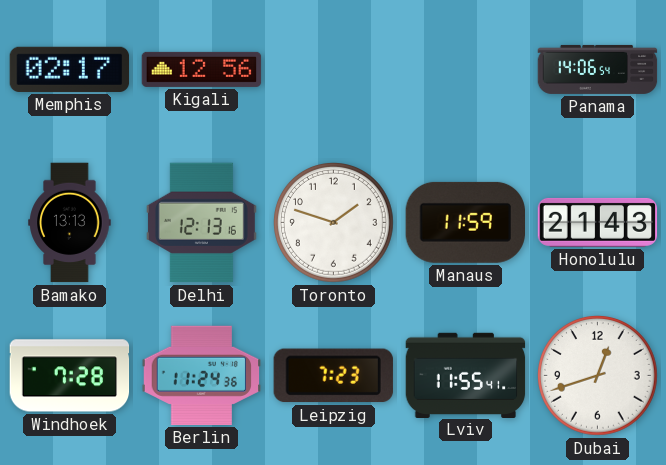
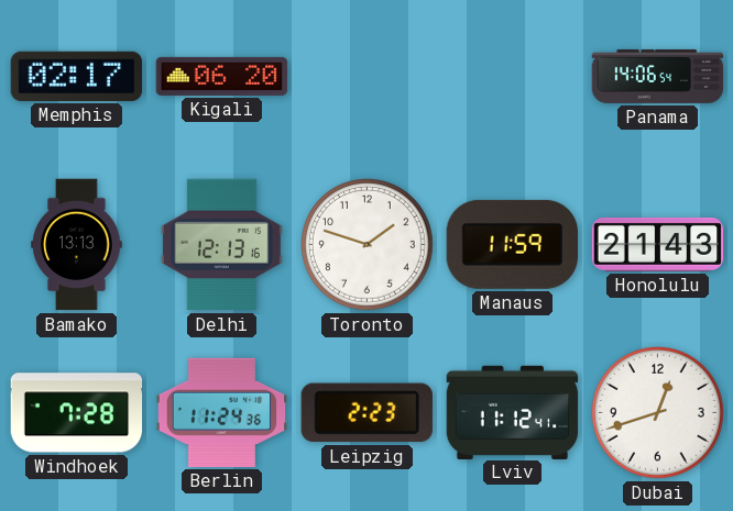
Kigali: 12:56 -> 06:20
Leipzig: 7:23 -> 2:23
Lviv: 11:55 -> 11:12
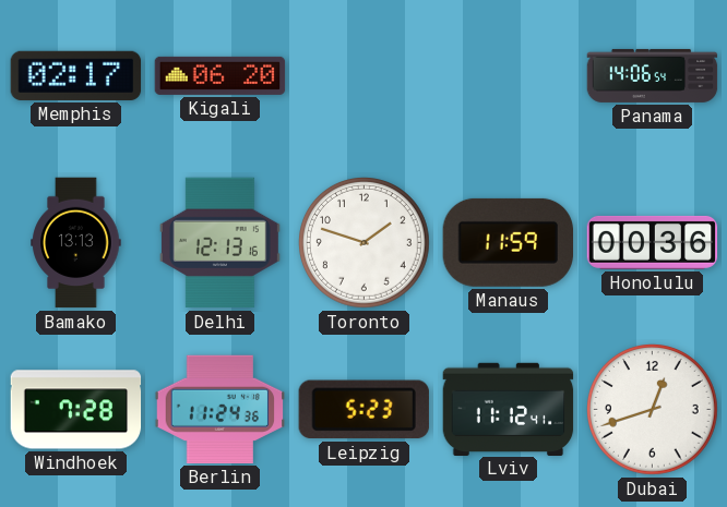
Honolulu: 21:43 -> 00:36
Leipzig: 2:23 -> 5:23
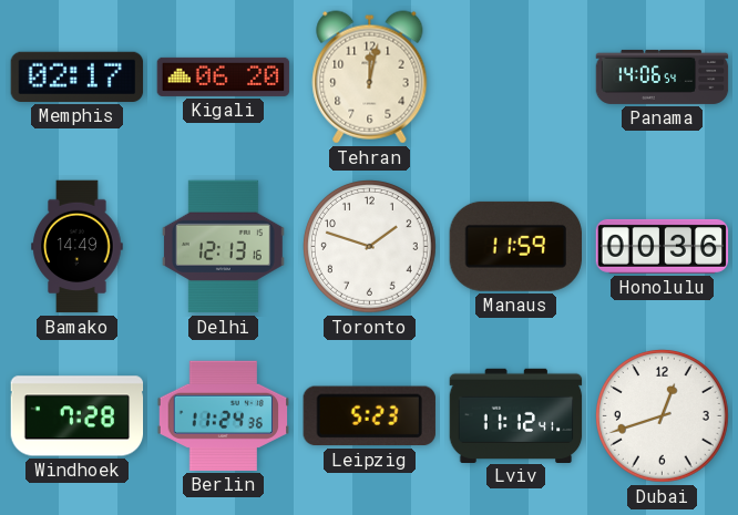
Tehran: none -> 12:02
Bamako: 13:13 -> 14:49
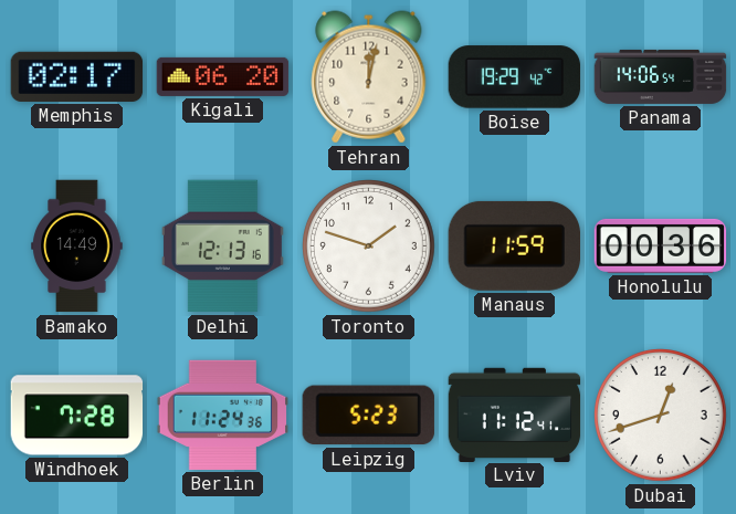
Boise: none -> 19:29
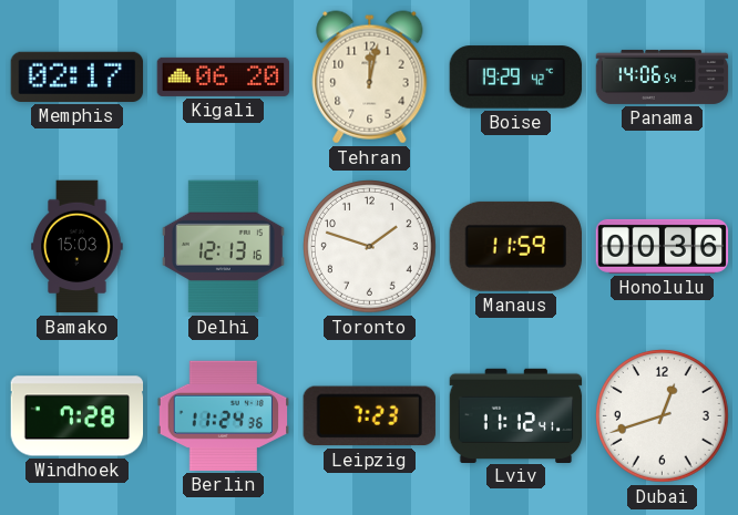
Bamako: 14:49 -> 15:03
Leipzig: 5:23 -> 7:23
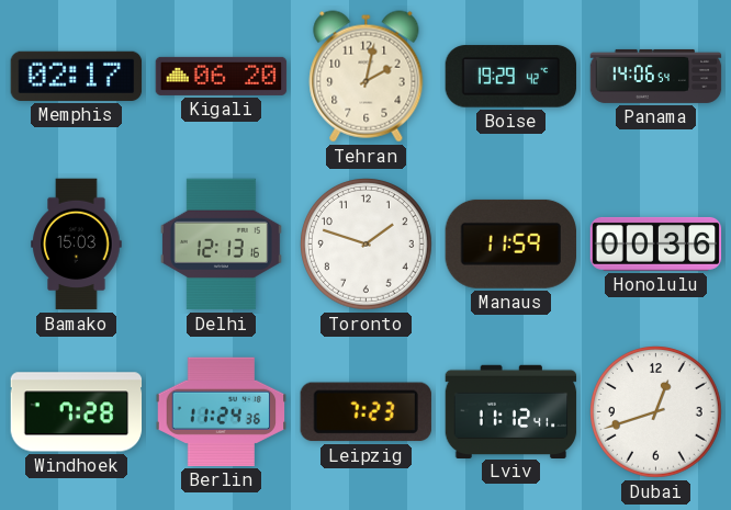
Tehran: 12:02 -> 2:02
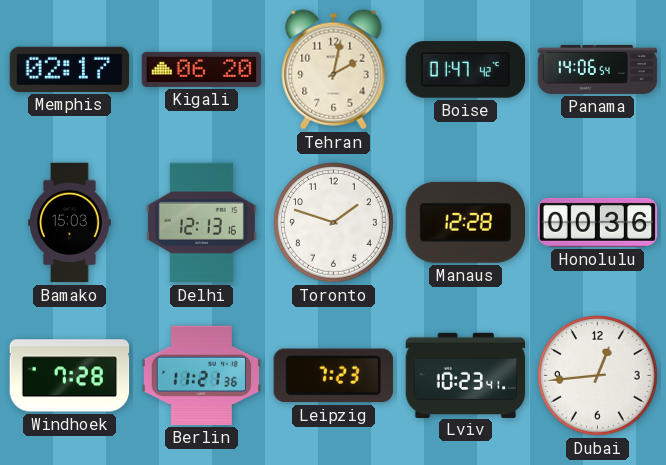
Boise: 19:29 -> 01:47
Manaus: 11:59 -> 12:28
Berlin: 11:24 -> 11:21
Lviv: 11:12 -> 10:23
Dubai: 12:42 -> 12:44
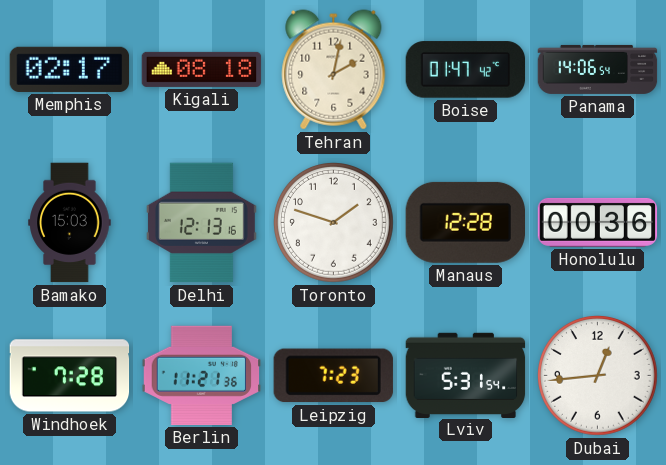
Kigali: 06:20 -> 08:18
Lviv: 10:23 -> 5:31
